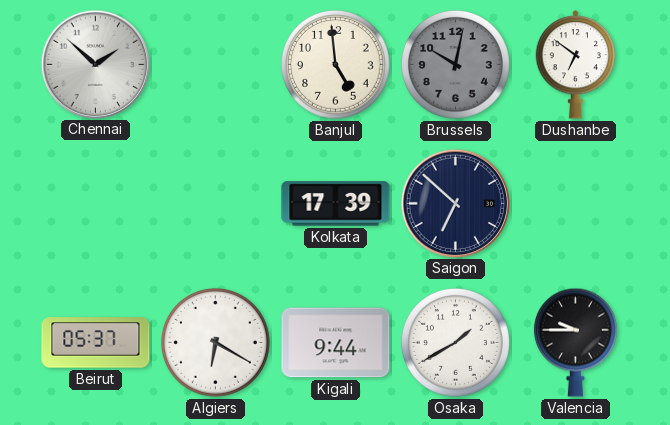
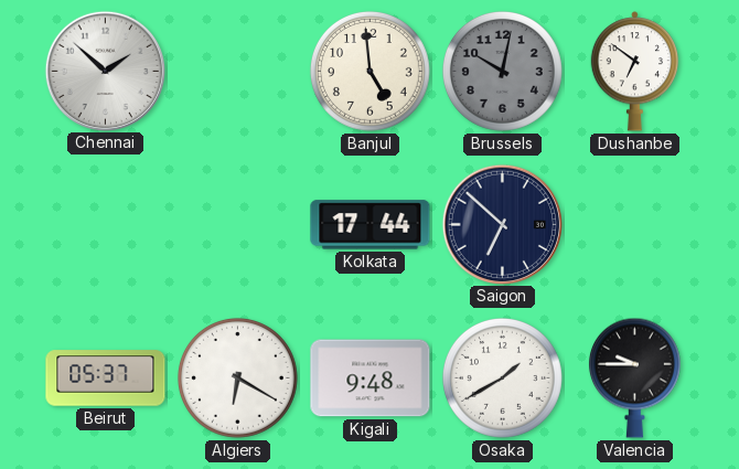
Kolkata: 17:39 -> 17:44
Kigali: 9:44 -> 9:48
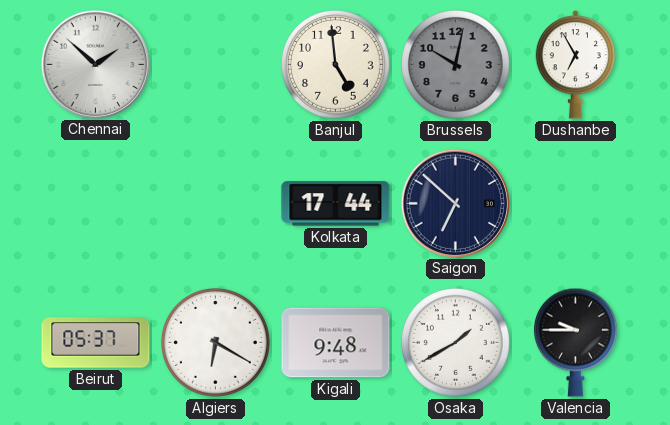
Dushanbe: 6:51 -> 6:55
